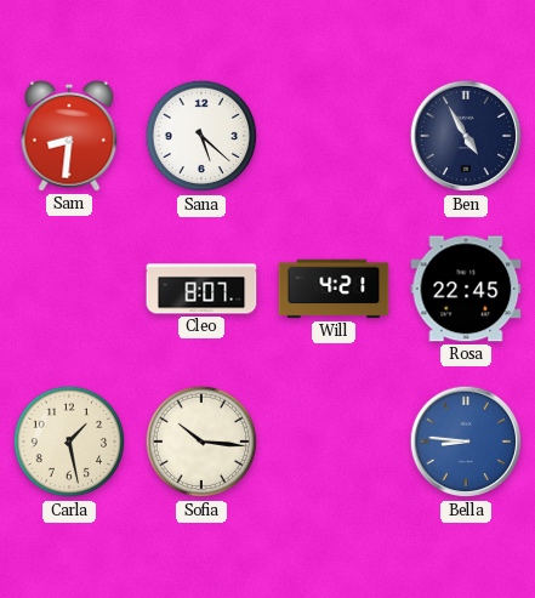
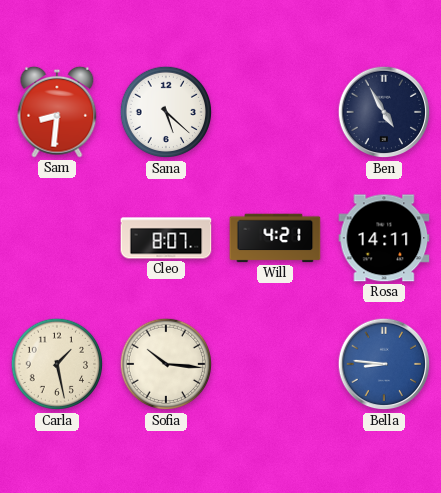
Rosa: 22:45 -> 14:11
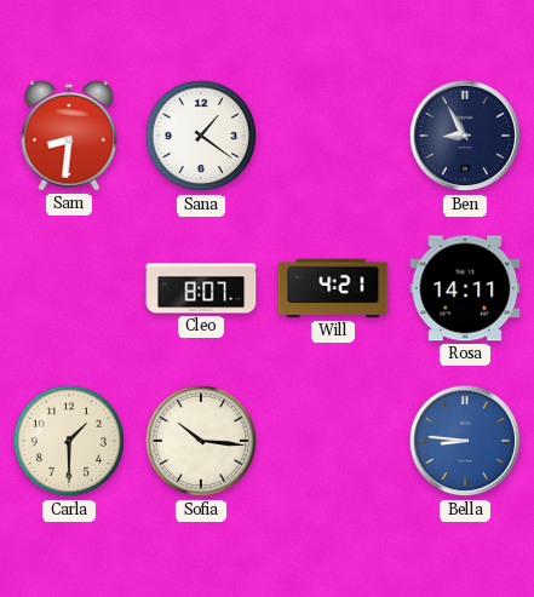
Sana: 5:22 -> 1:21
Ben: 4:55 -> 8:55
Carla: 1:28 -> 1:30
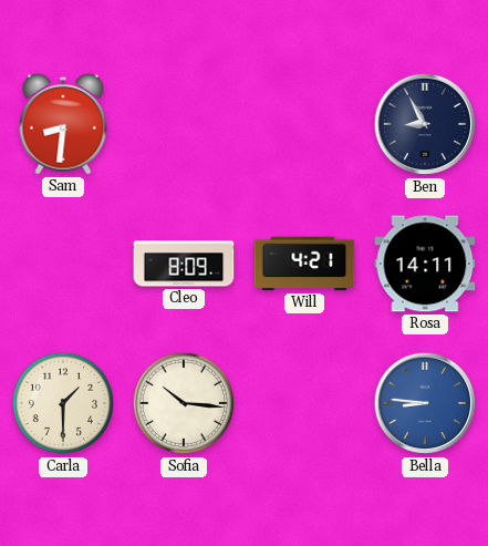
Sana: 1:21 -> none
Cleo: 8:07 -> 8:09
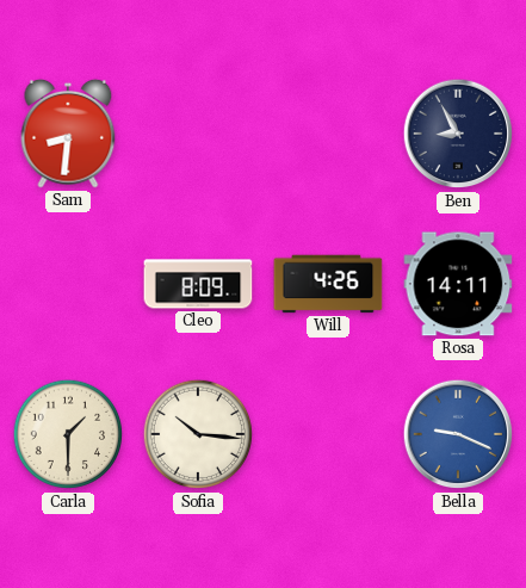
Will: 4:21 -> 4:26
Bella: 8:46 -> 9:19
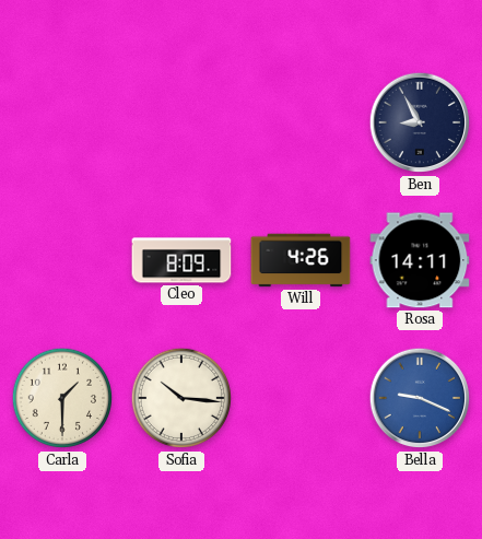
Sam: 8:31 -> none
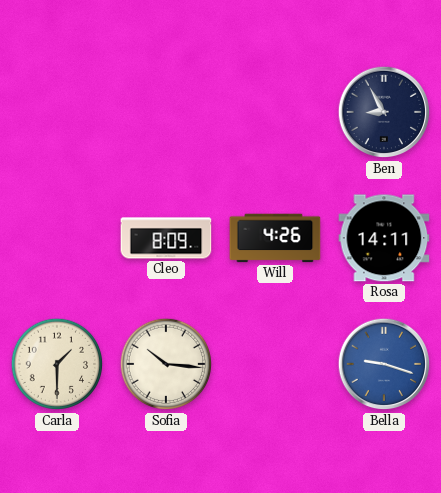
Bella: 9:19 -> 9:18
